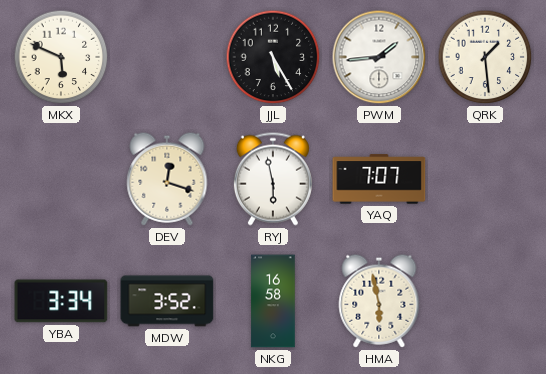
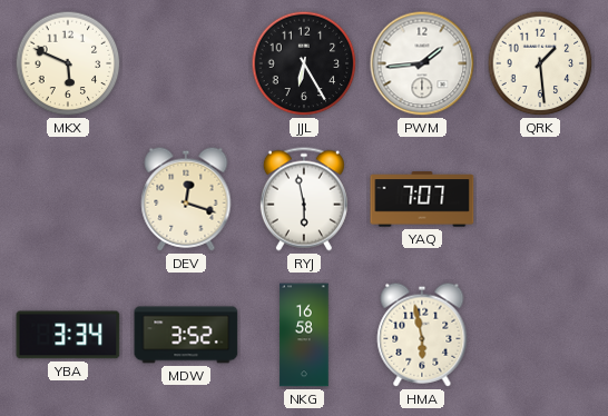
JJL: 5:25 -> 6:25
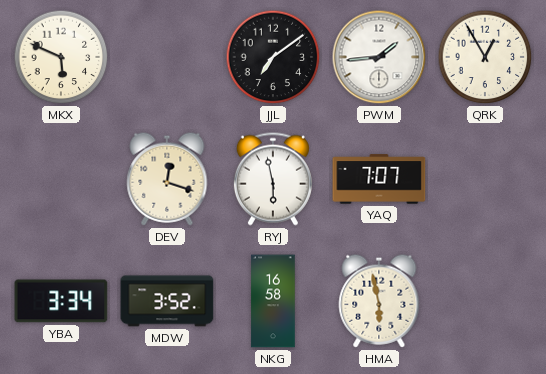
JJL: 6:25 -> 7:09
QRK: 1:29 -> 12:55
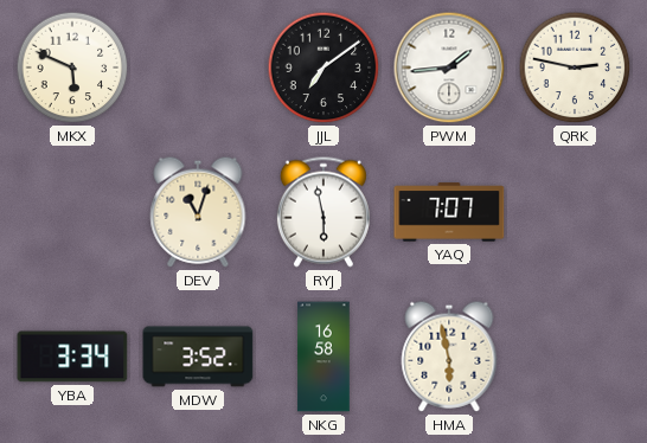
QRK: 12:55 -> 2:47
DEV: 12:18 -> 11:03
